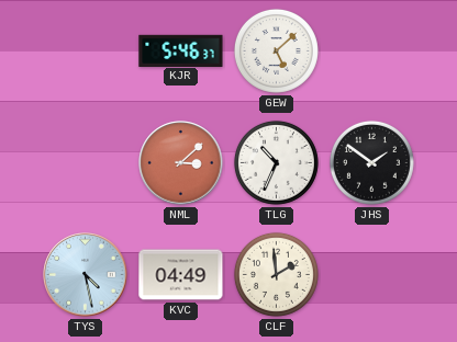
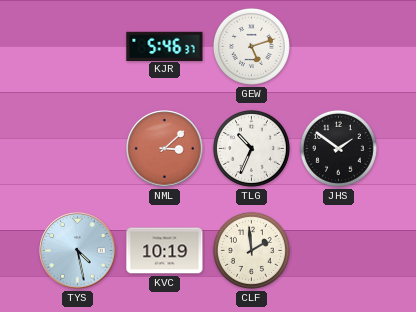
GEW: 5:08 -> 5:12
KVC: 04:49 -> 10:19
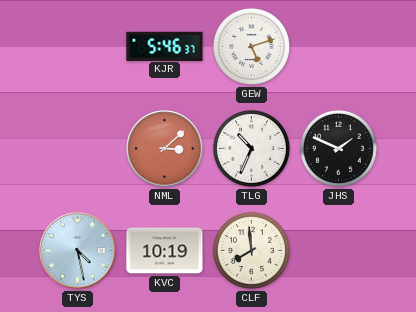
JHS: 1:51 -> 1:49
CLF: 1:59 -> 7:59
